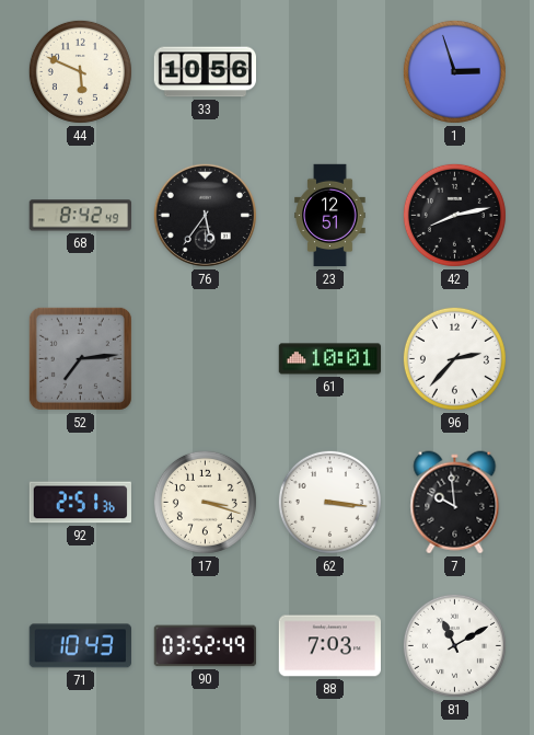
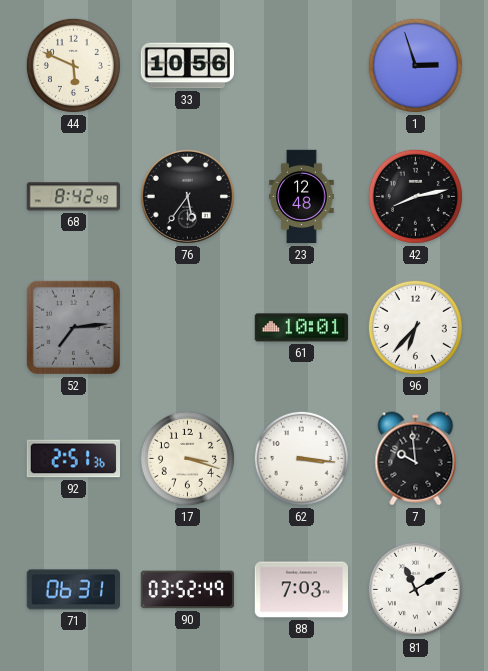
23: 12:51 -> 12:48
96: 2:37 -> 6:37
71: 10:43 -> 06:31
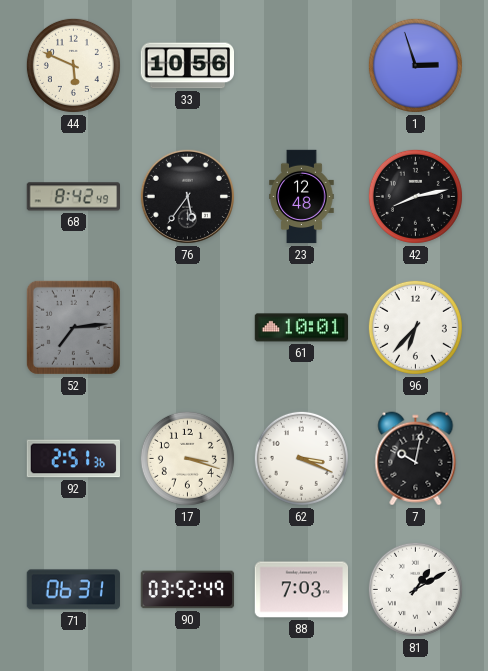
62: 3:16 -> 3:19
7: 9:59 -> 10:02
81: 11:10 -> 1:10
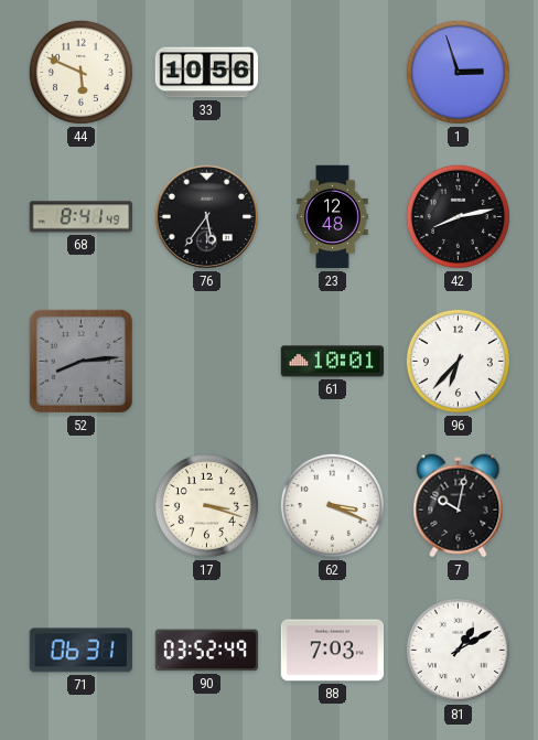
68: 8:42 -> 8:41
52: 7:14 -> 8:14
92: 2:51 -> none
